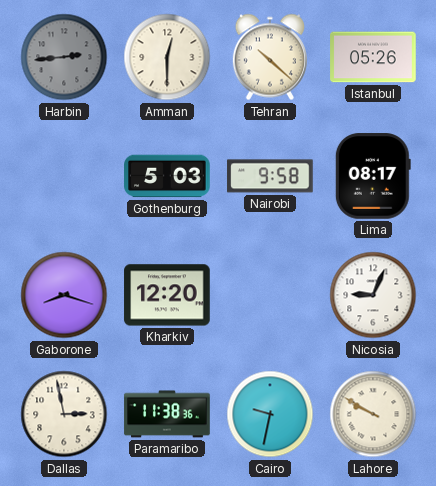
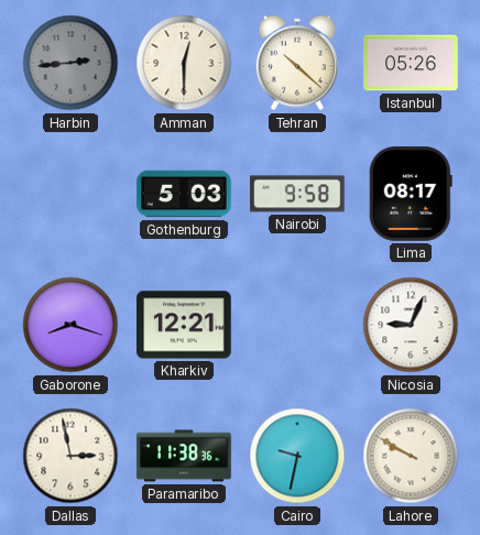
Kharkiv: 12:20 -> 12:21
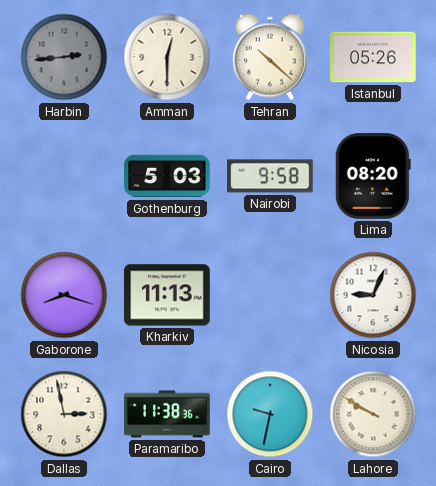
Lima: 08:17 -> 08:20
Kharkiv: 12:21 -> 11:13
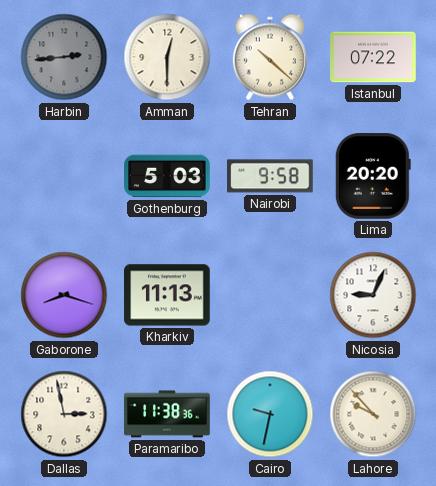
Istanbul: 05:26 -> 07:22
Lima: 08:20 -> 20:20
Lahore: 9:50 -> 9:53
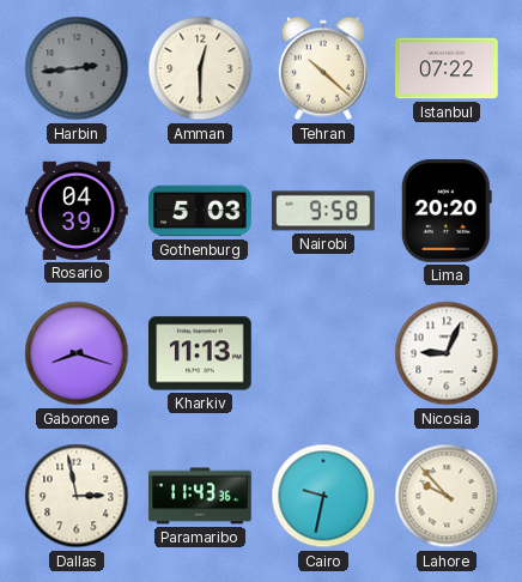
Rosario: none -> 04:39
Paramaribo: 11:38 -> 11:43
